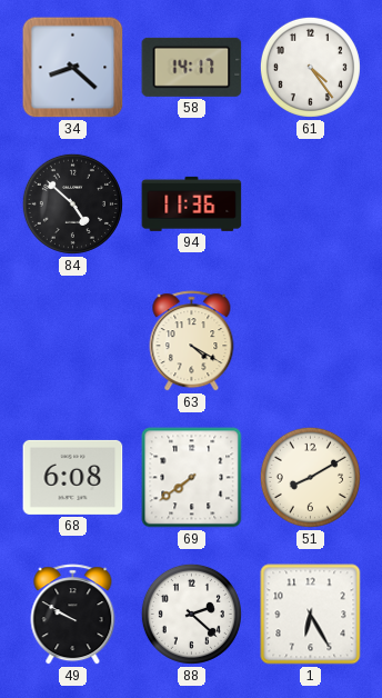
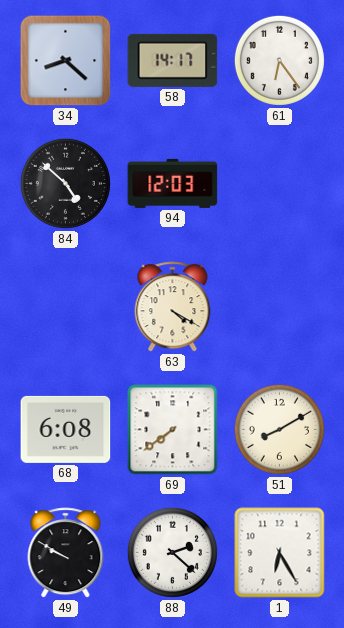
61: 4:24 -> 6:24
94: 11:36 -> 12:03
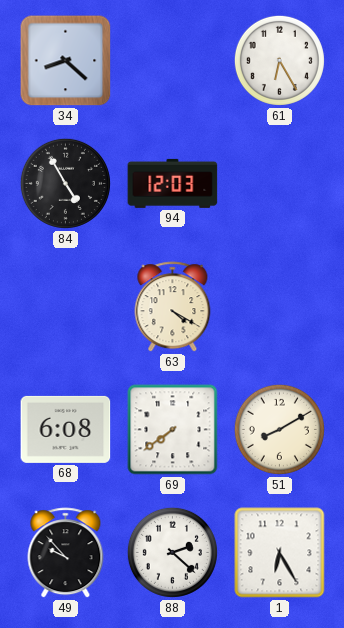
58: 14:17 -> none
61: 6:24 -> 6:25
84: 4:52 -> 4:55
49: 9:50 -> 9:53
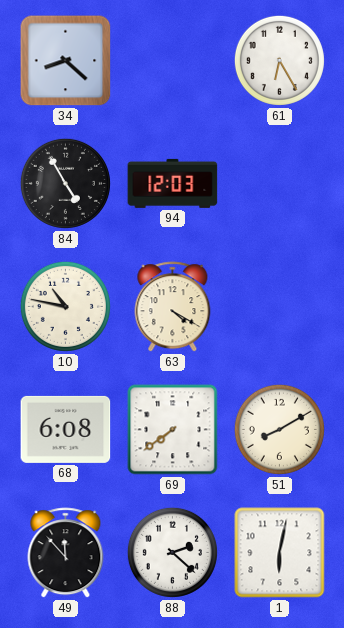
10: none -> 10:47
49: 9:53 -> 11:53
1: 6:25 -> 6:02
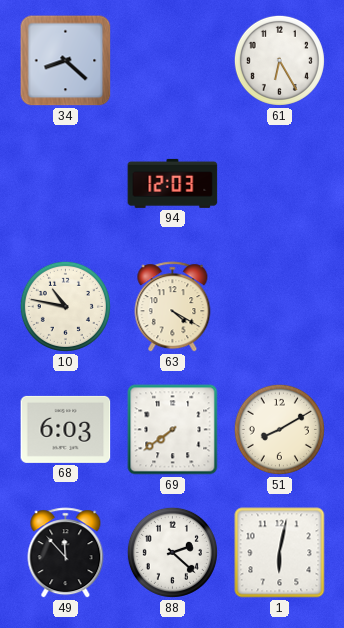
84: 4:55 -> none
68: 6:08 -> 6:03
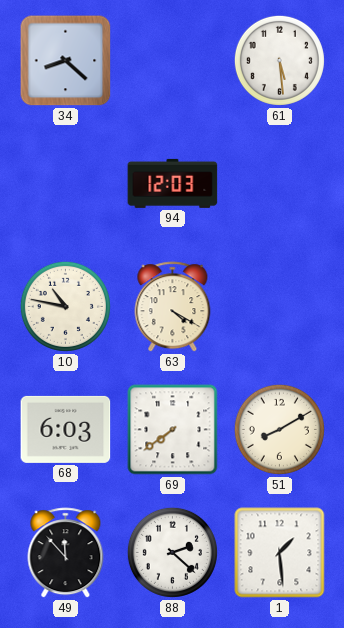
61: 6:25 -> 5:29
1: 6:02 -> 1:29
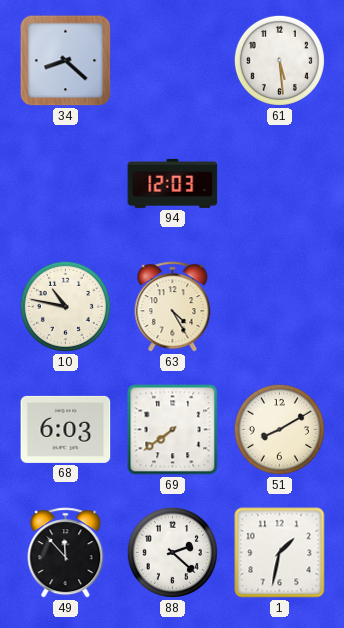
63: 4:20 -> 4:25
1: 1:29 -> 1:32
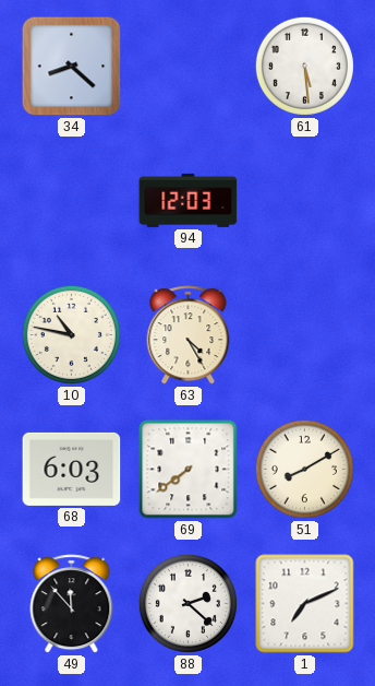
1: 1:32 -> 7:11
